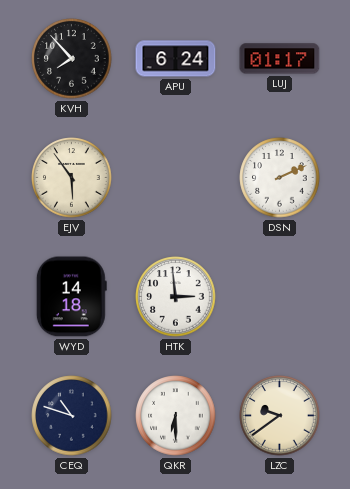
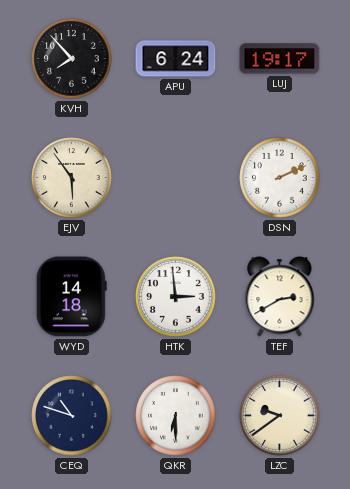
LUJ: 01:17 -> 19:17
TEF: none -> 2:40
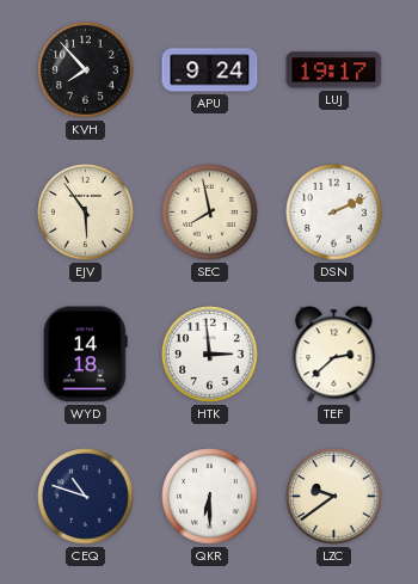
APU: 6:24 -> 9:24
SEC: none -> 7:58
TEF: 2:40 -> 2:38
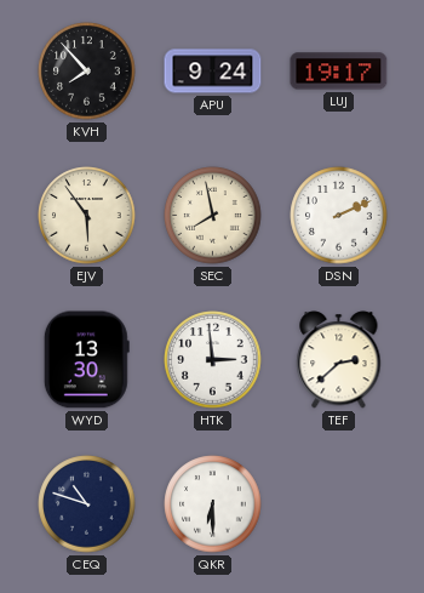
WYD: 14:18 -> 13:30
LZC: 9:39 -> none
